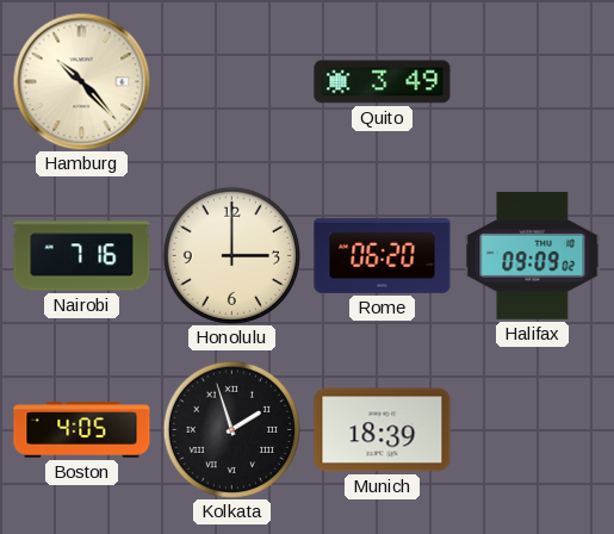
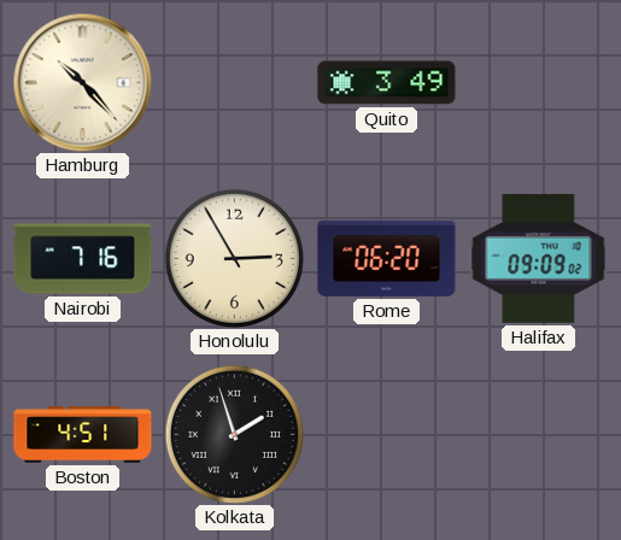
Honolulu: 3:00 -> 2:55
Boston: 4:05 -> 4:51
Munich: 18:39 -> none
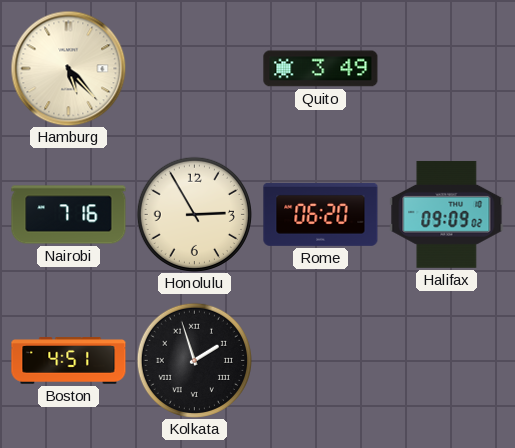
Hamburg: 10:23 -> 5:23
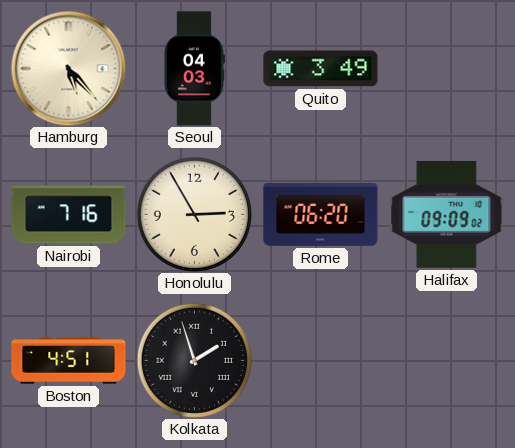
Seoul: none -> 04:03
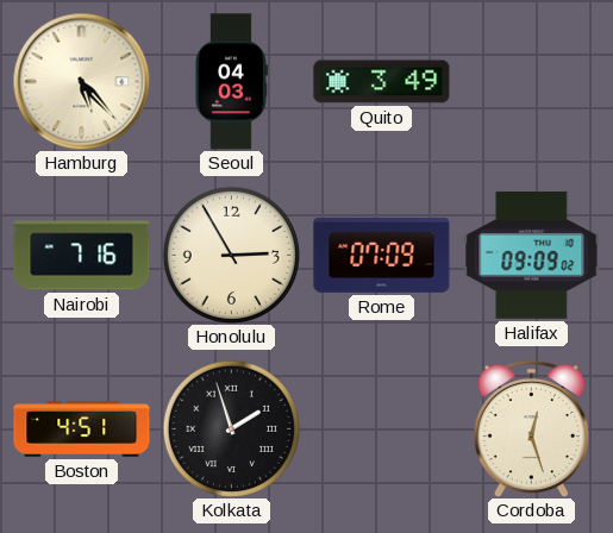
Rome: 06:20 -> 07:09
Cordoba: none -> 12:27
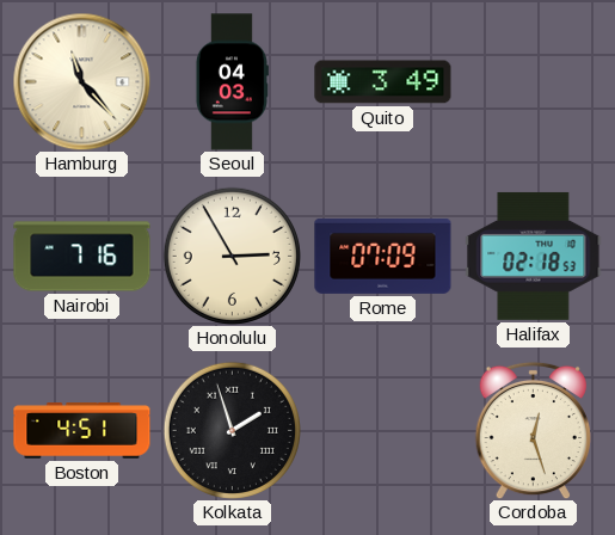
Hamburg: 5:23 -> 11:23
Halifax: 09:09 -> 02:18
